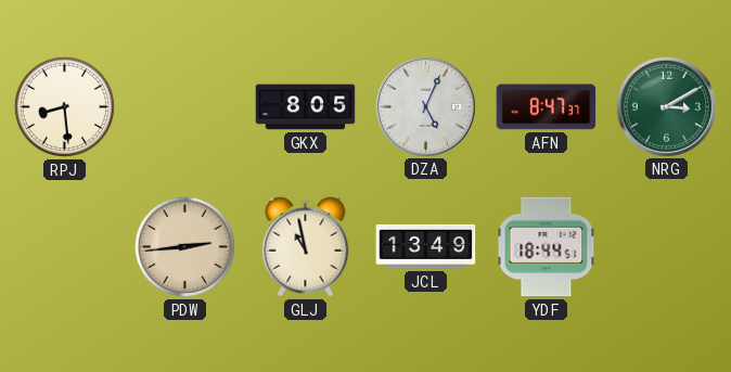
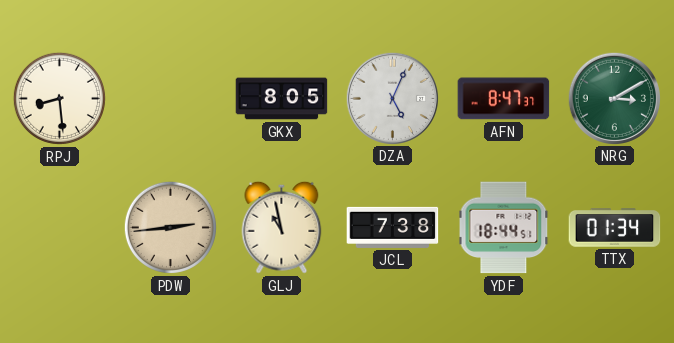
JCL: 13:49 -> 7:38
TTX: none -> 01:34
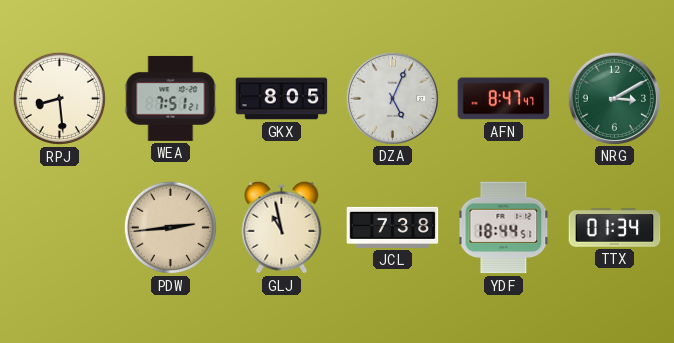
WEA: none -> 7:51
AFN: 8:47:37 -> 8:47:47
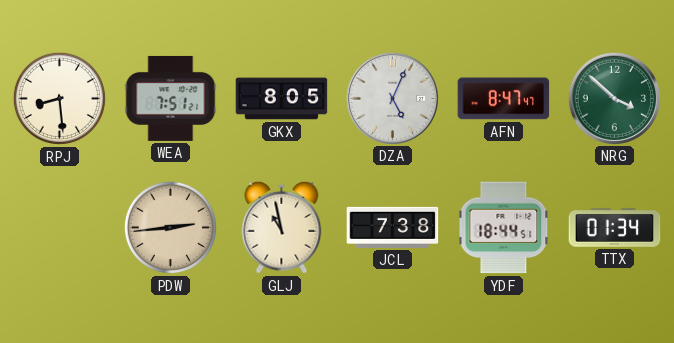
NRG: 3:10 -> 3:52
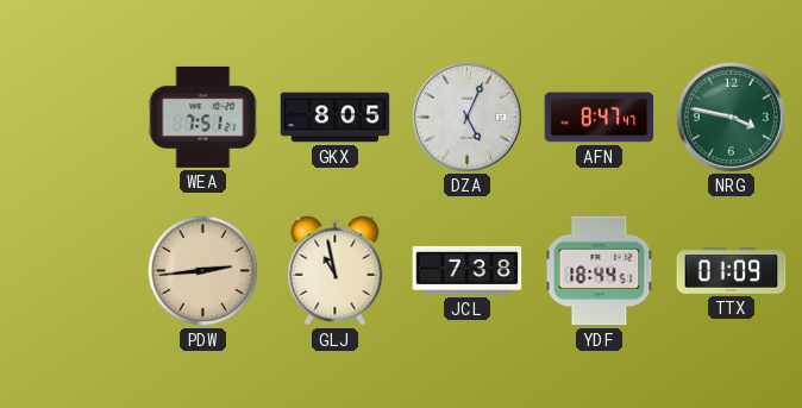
RPJ: 8:29 -> none
NRG: 3:52 -> 3:47
TTX: 01:34 -> 01:09
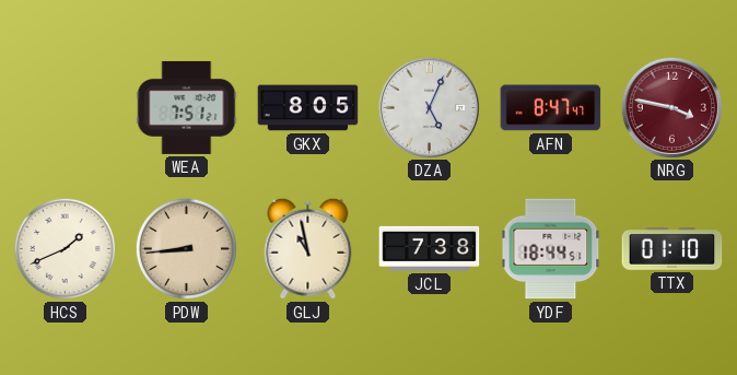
NRG dial: green -> burgundy
HCS: none -> 1:41
PDW: 2:44 -> 8:44
TTX: 01:09 -> 01:10
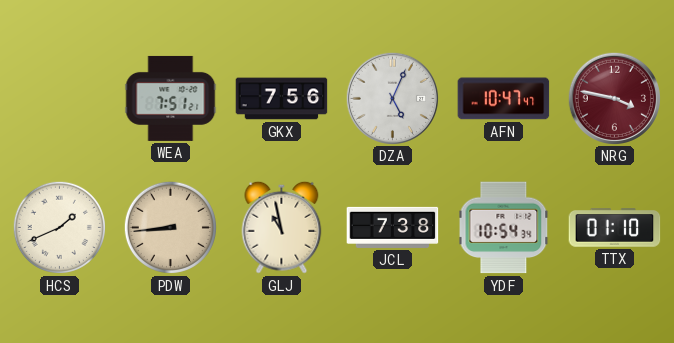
GKX: 8:05 -> 7:56
AFN: 8:47 -> 10:47
YDF: 18:44 -> 10:54
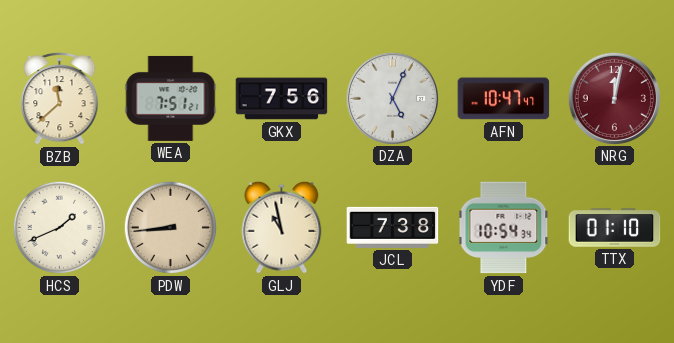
BZB: none -> 11:38
NRG: 3:47 -> 12:02
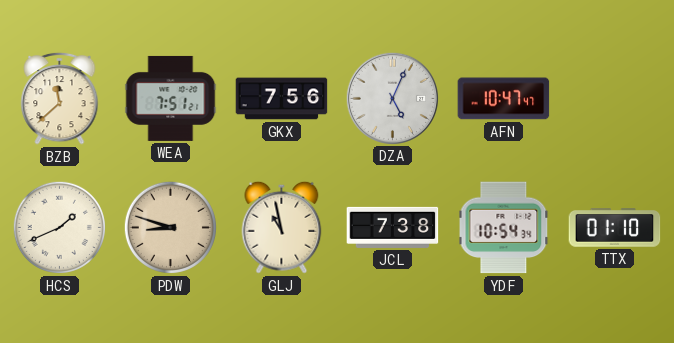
NRG: 12:02 -> none
PDW: 8:44 -> 8:48
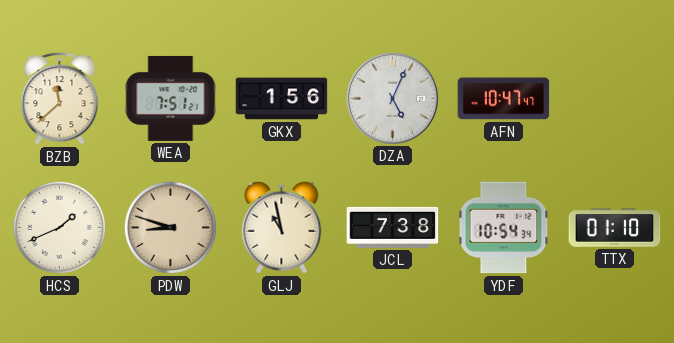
GKX: 7:56 -> 1:56
